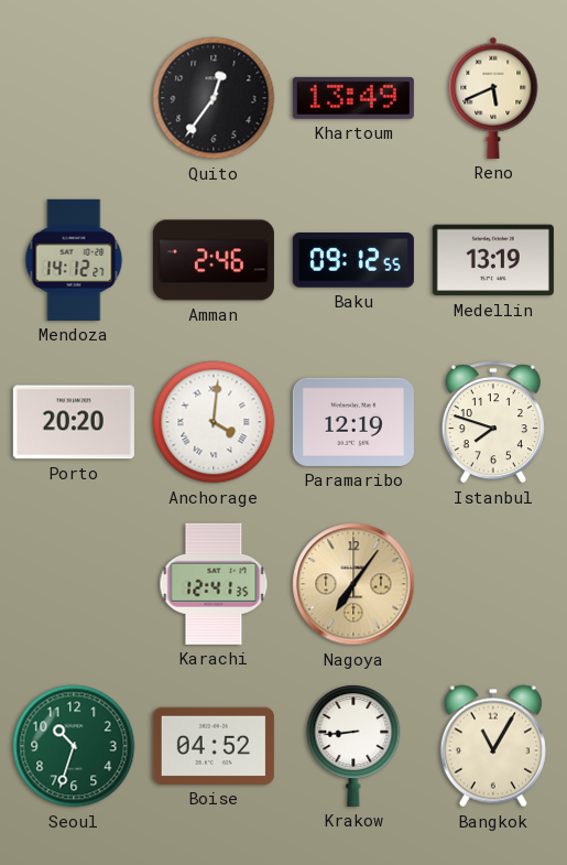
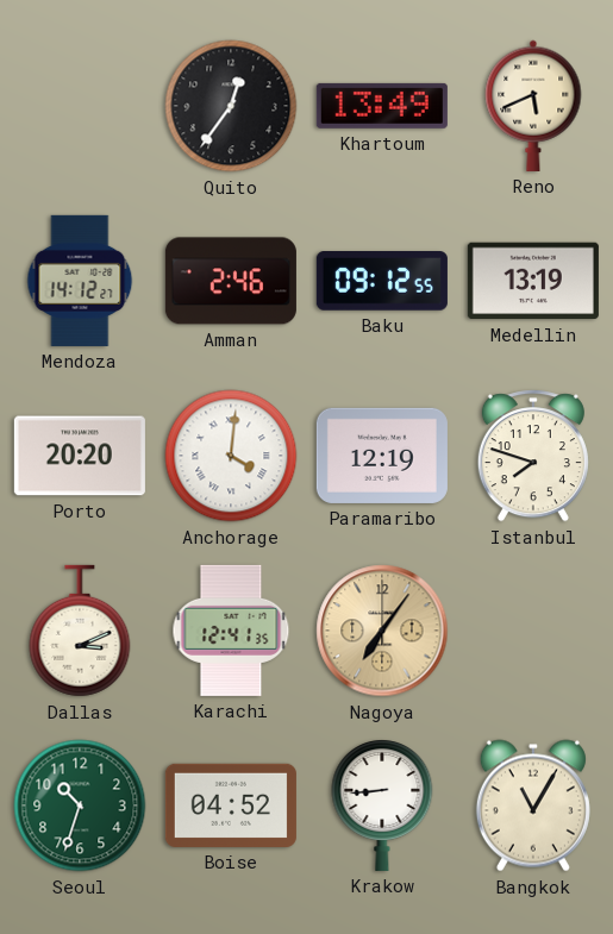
Dallas: none -> 3:11
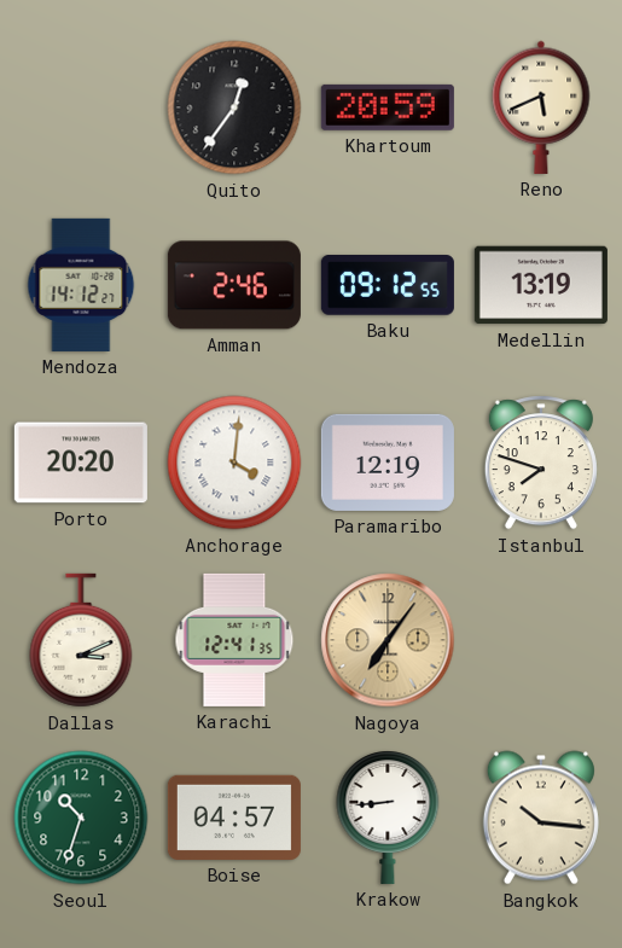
Khartoum: 13:49 -> 20:59
Boise: 04:52 -> 04:57
Bangkok: 11:05 -> 10:16
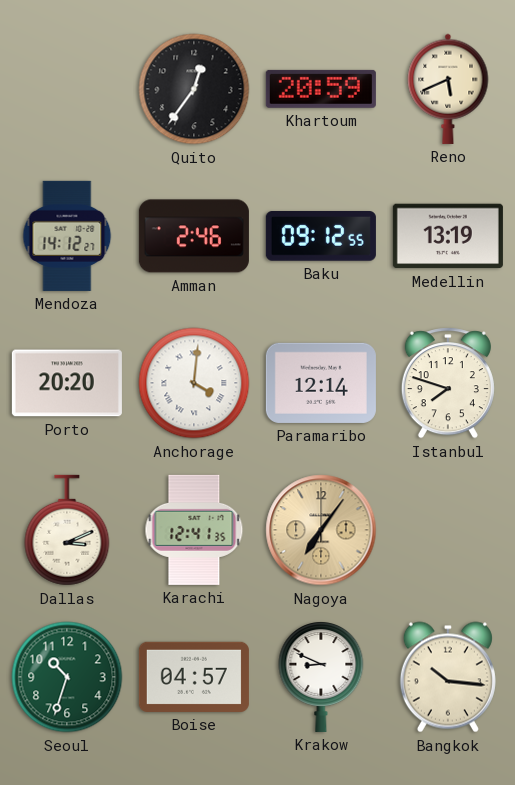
Paramaribo: 12:19 -> 12:14
Krakow: 8:44 -> 8:49
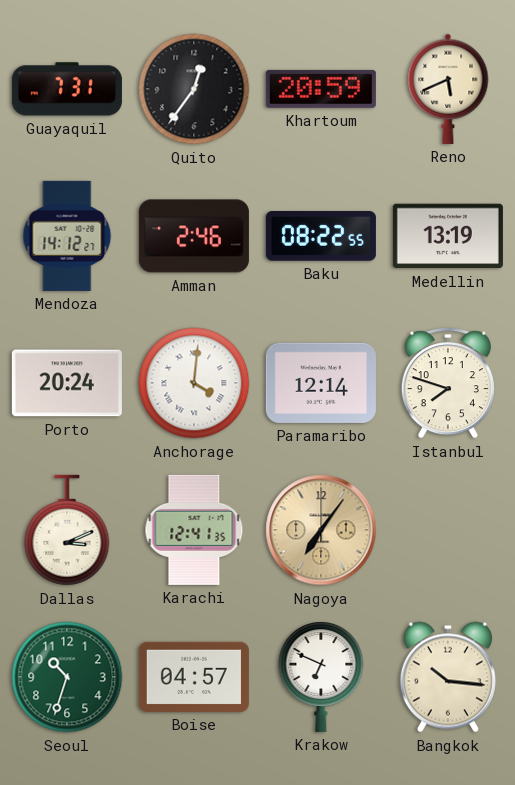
Guayaquil: none -> 7:31
Baku: 09:12 -> 08:22
Porto: 20:20 -> 20:24
Krakow: 8:49 -> 6:49
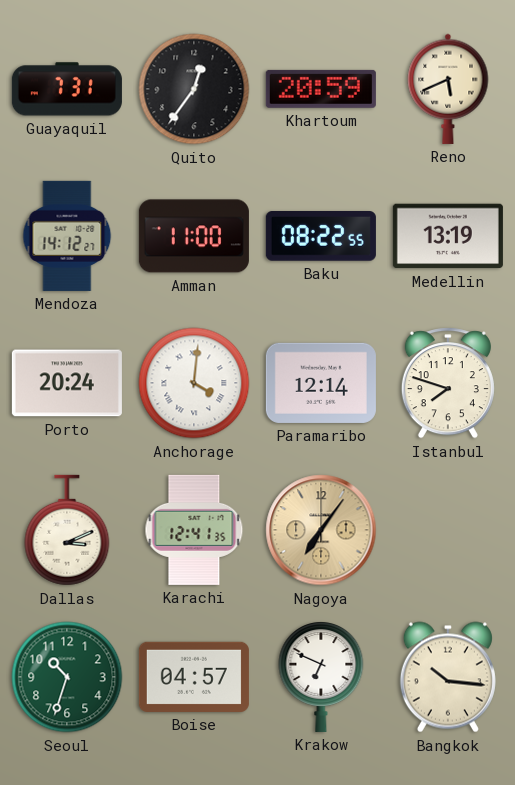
Amman: 2:46 -> 11:00
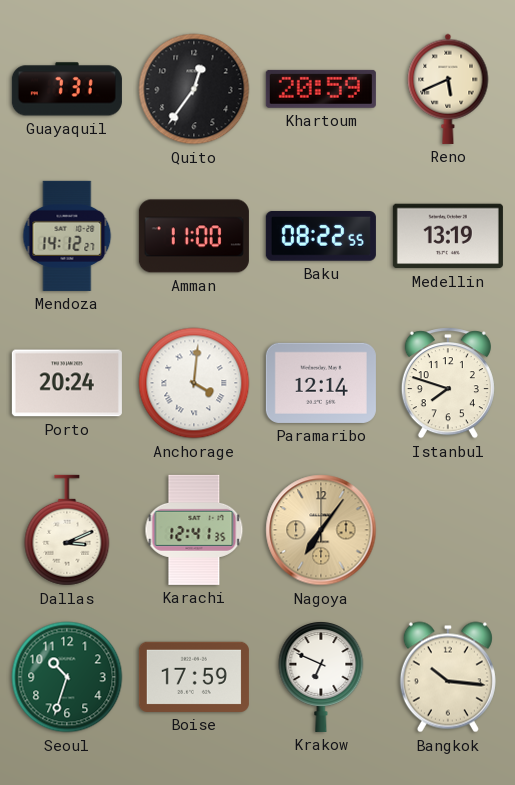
Boise: 04:57 -> 17:59
